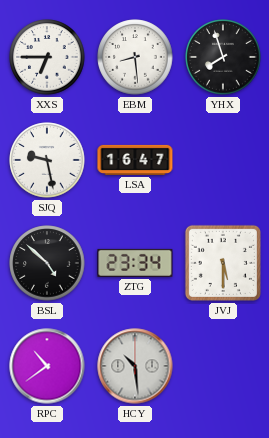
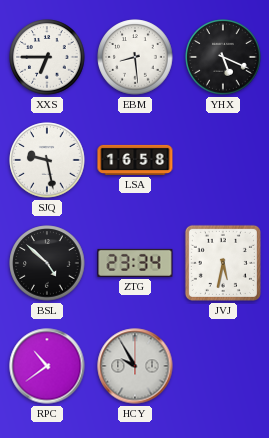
YHX: 7:57 -> 5:19
LSA: 16:47 -> 16:58
JVJ: 5:30 -> 5:32
HCY: 10:29 -> 9:55
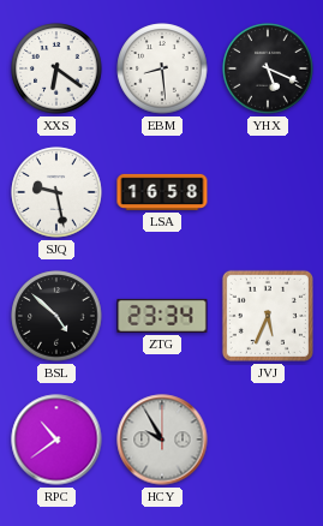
XXS: 6:45 -> 6:21
JVJ: 5:32 -> 5:34
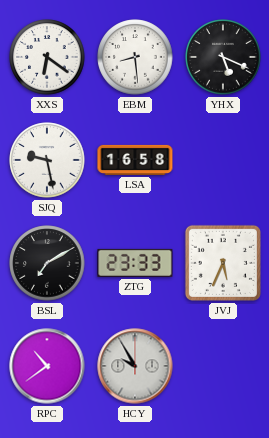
BSL: 4:52 -> 7:10
ZTG: 23:34 -> 23:33
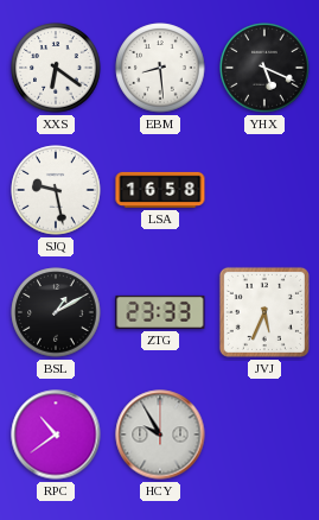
BSL: 7:10 -> 1:10
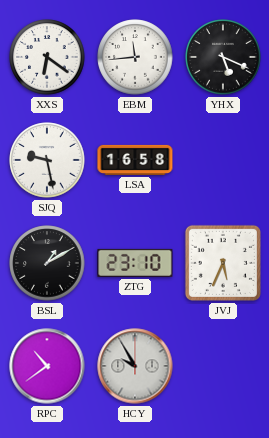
EBM: 8:29 -> 11:44
ZTG: 23:33 -> 23:10
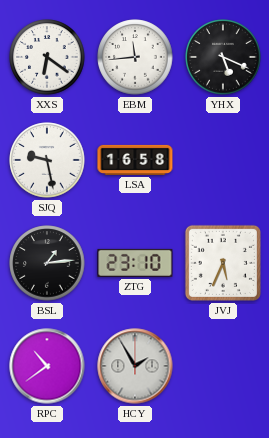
BSL: 1:10 -> 1:14
HCY: 9:55 -> 1:55
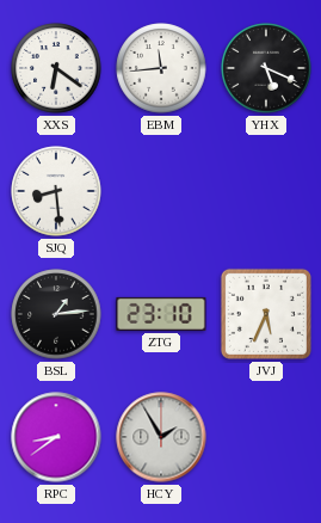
SJQ: 9:28 -> 8:29
LSA: 16:58 -> none
RPC: 10:39 -> 8:39
